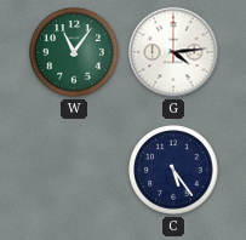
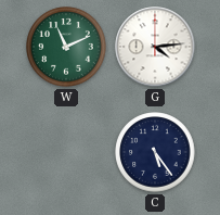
W: 11:06 -> 11:11
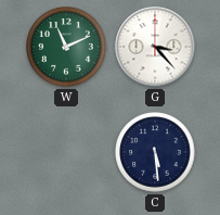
G: 4:14 -> 3:23
C: 5:24 -> 5:29
